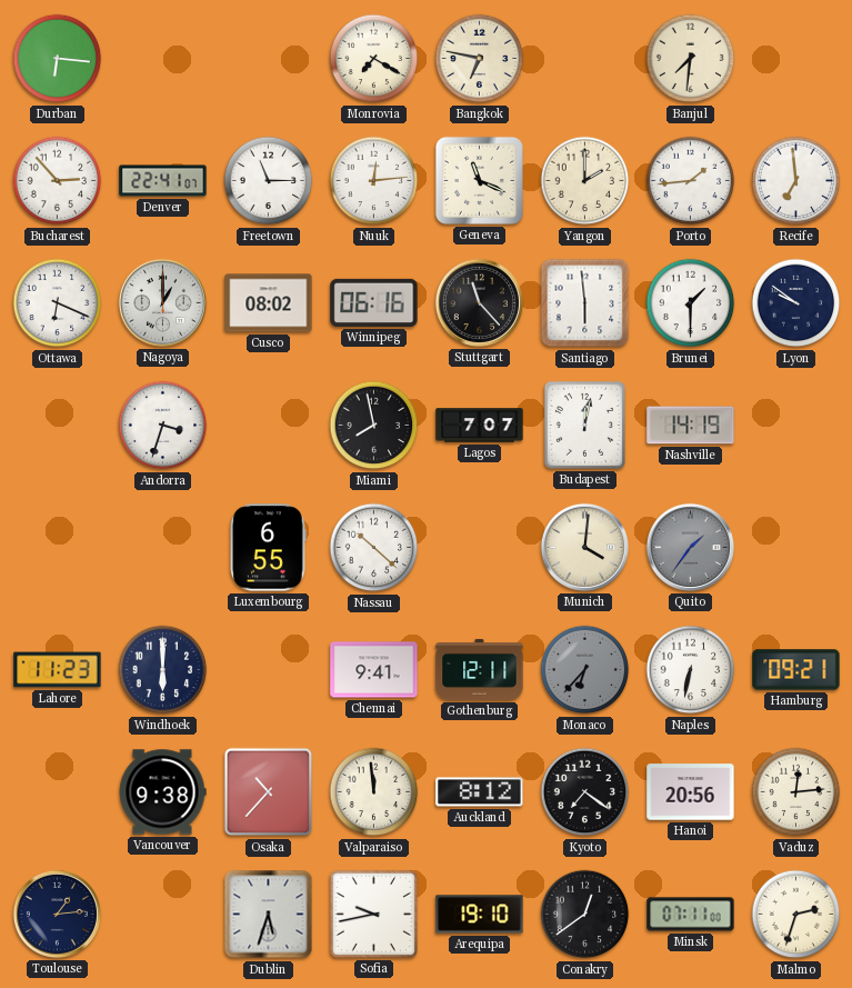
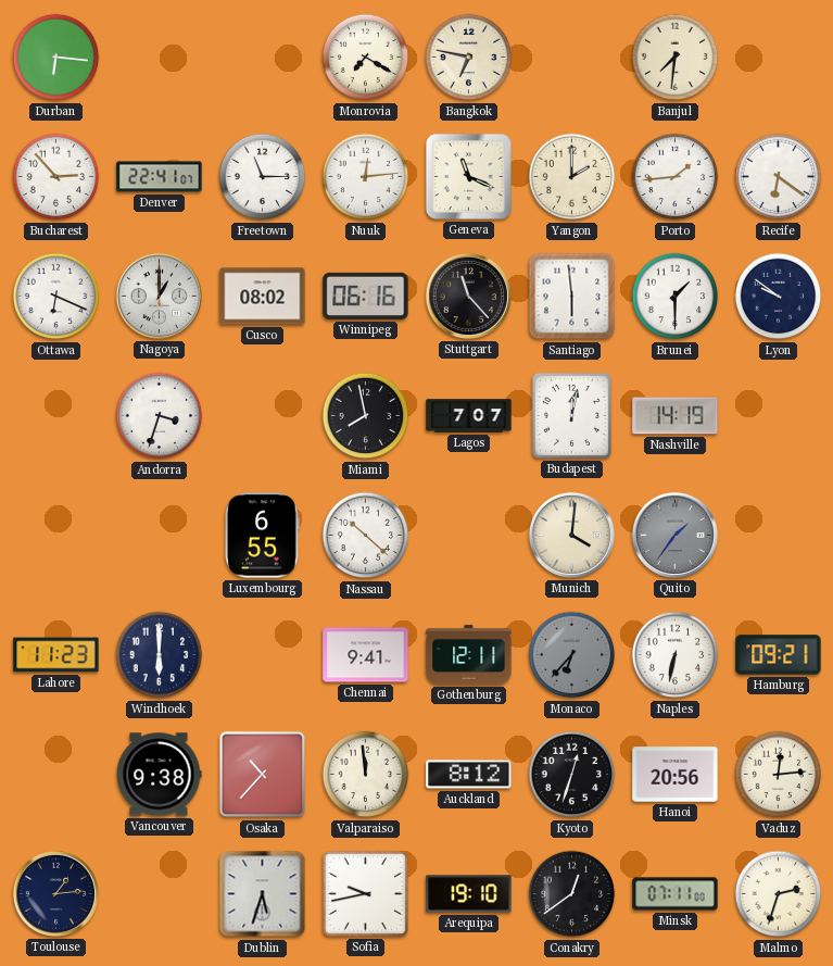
Recife: 6:59 -> 6:21
Kyoto: 7:21 -> 12:33
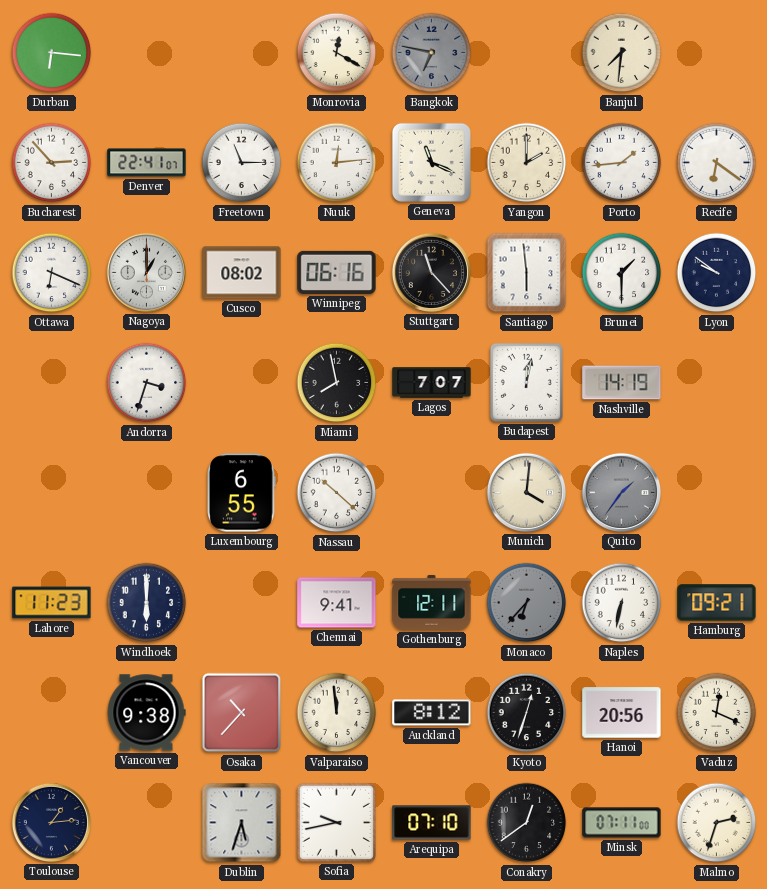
Monrovia: 7:20 -> 12:20
Bangkok dial: cream -> grey
Vaduz: 12:14 -> 12:19
Arequipa: 19:10 -> 07:10
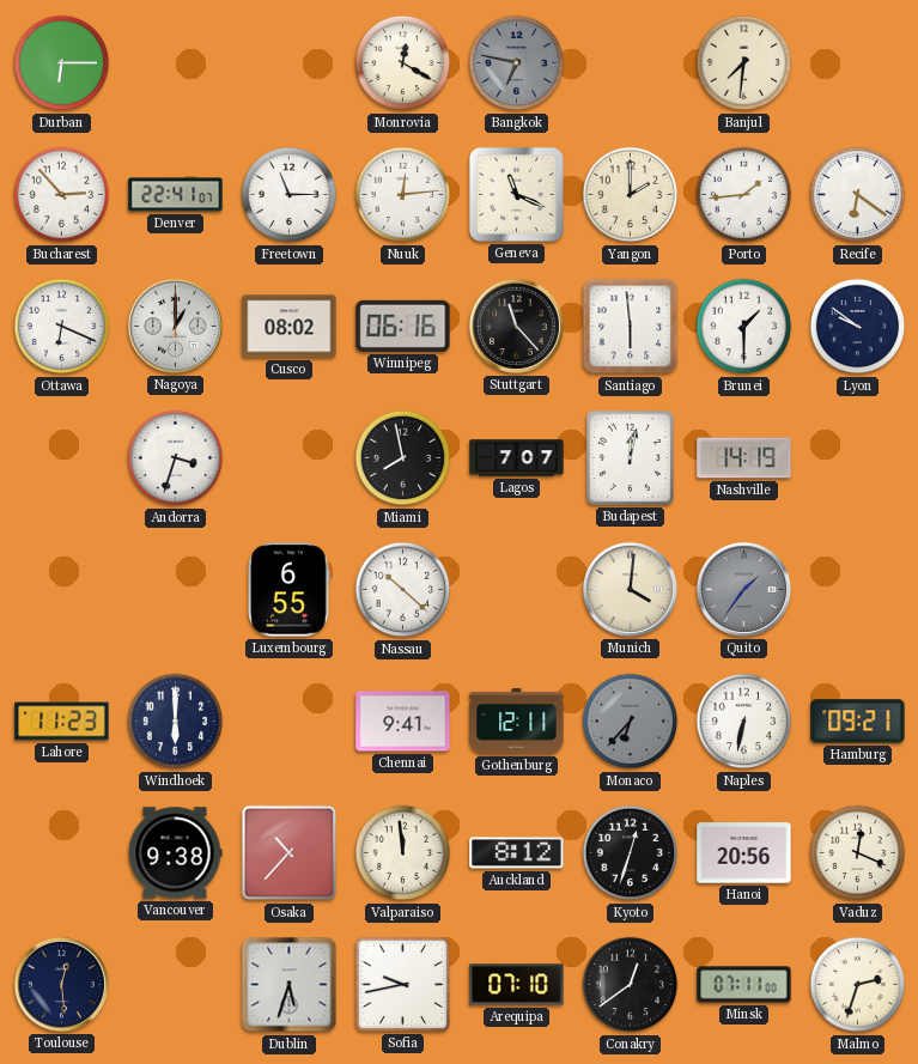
Durban: 6:16 -> 6:15
Toulouse: 1:14 -> 12:29
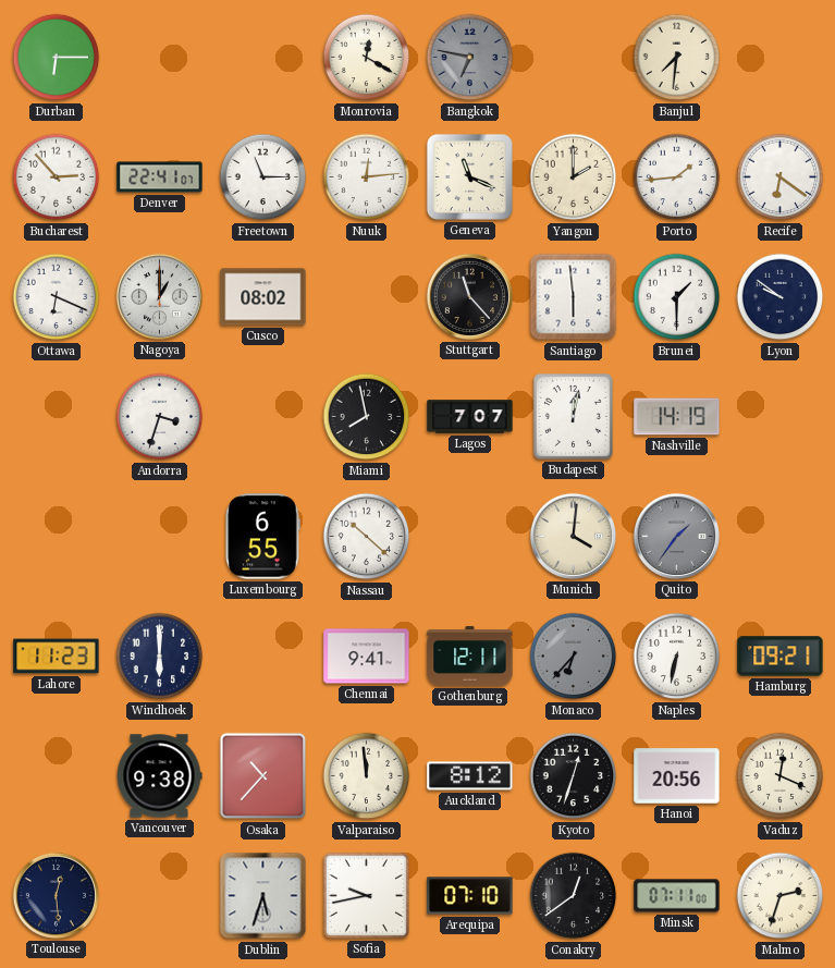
Winnipeg: 06:16 -> none
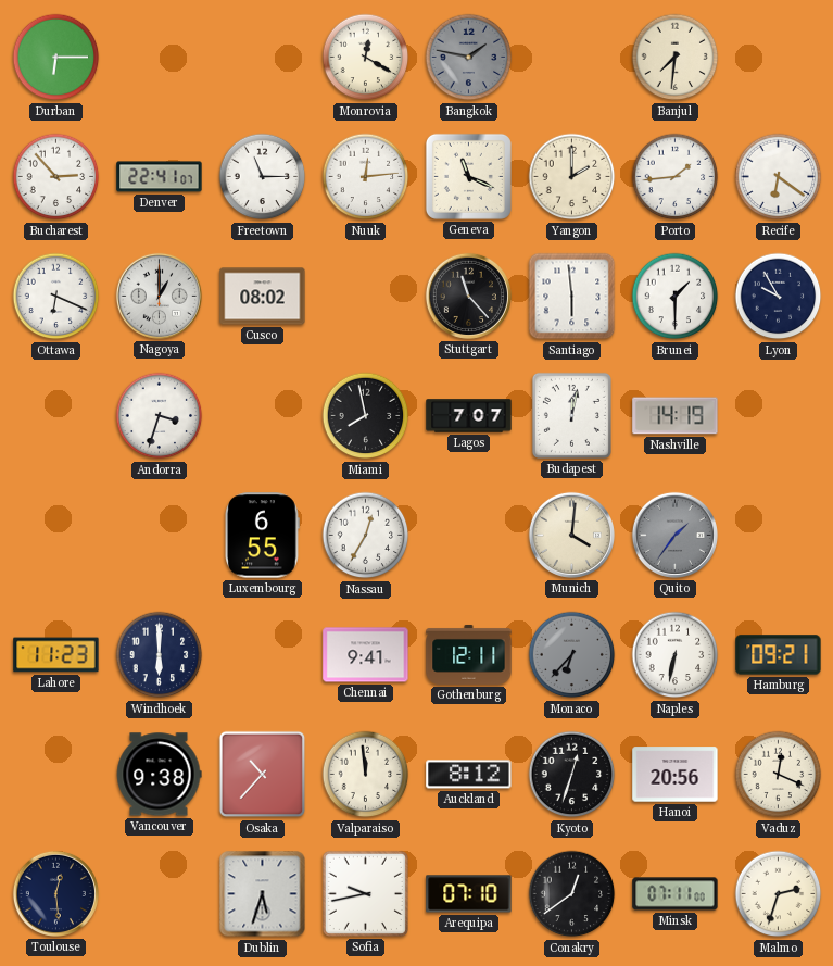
Bangkok: 6:47 -> 1:47
Lyon: 9:51 -> 9:55
Nassau: 10:22 -> 12:35
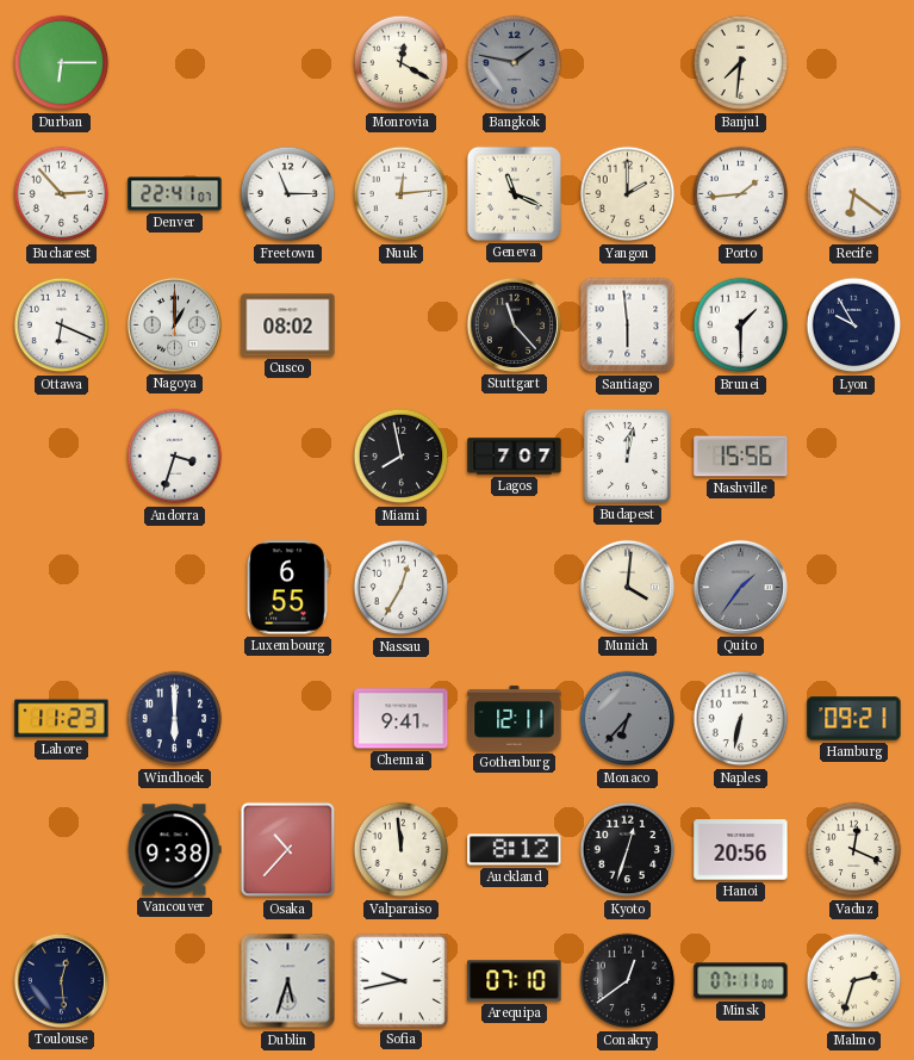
Nashville: 14:19 -> 15:56
